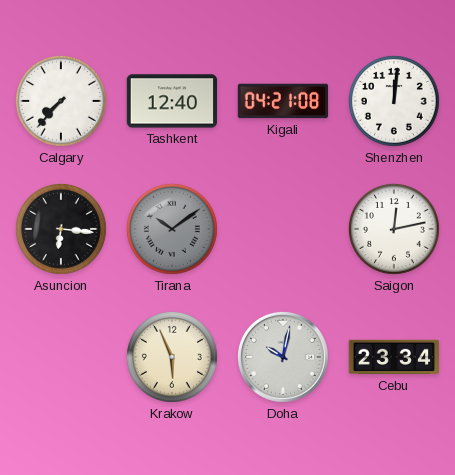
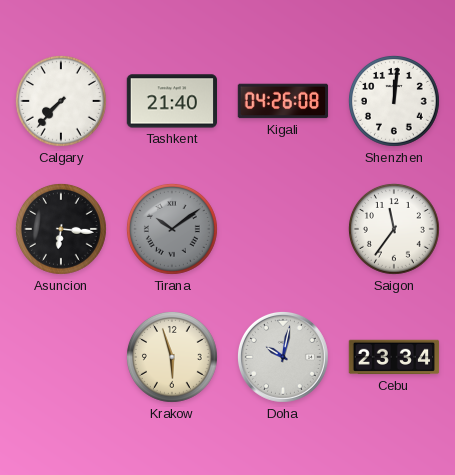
Tashkent: 12:40 -> 21:40
Kigali: 04:21 -> 04:26
Saigon: 12:13 -> 11:36
Krakow: 5:56 -> 5:57
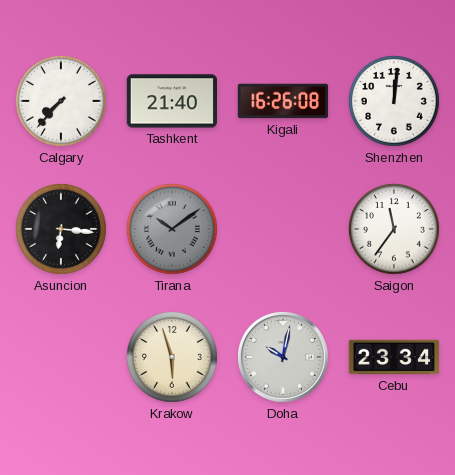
Kigali: 04:26 -> 16:26
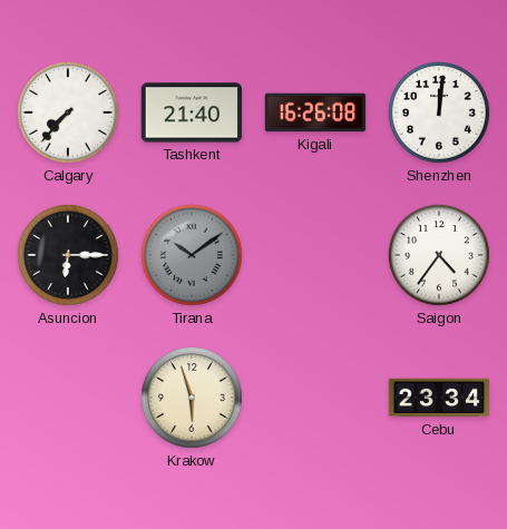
Asuncion: 6:16 -> 6:15
Saigon: 11:36 -> 4:36
Doha: 10:02 -> none
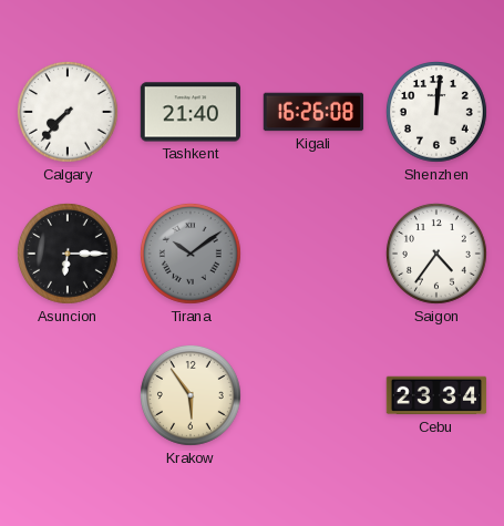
Krakow: 5:57 -> 5:54
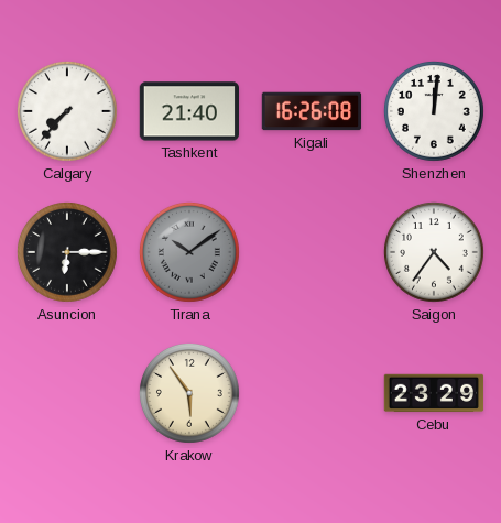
Cebu: 23:34 -> 23:29
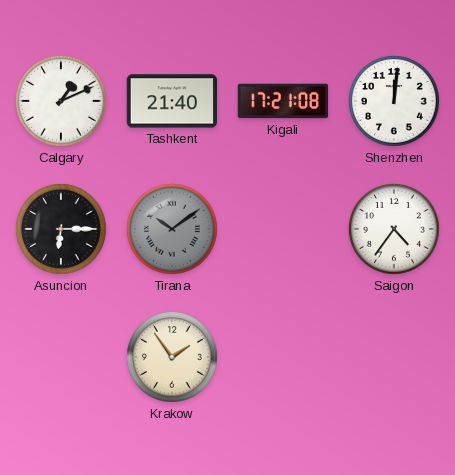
Calgary: 7:37 -> 1:11
Kigali: 16:26 -> 17:21
Krakow: 5:54 -> 1:54
Cebu: 23:29 -> none
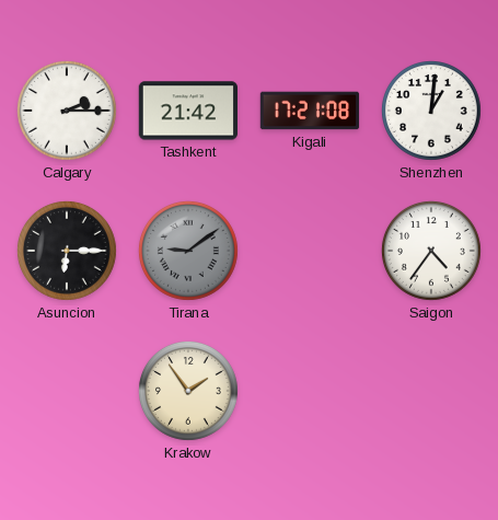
Calgary: 1:11 -> 2:15
Tashkent: 21:40 -> 21:42
Shenzhen: 12:01 -> 1:01
Tirana: 10:09 -> 9:09
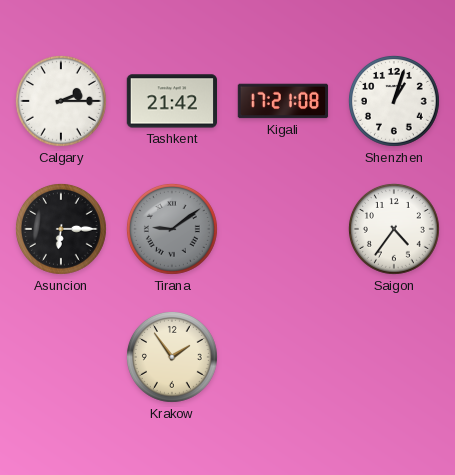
Shenzhen: 1:01 -> 1:03
